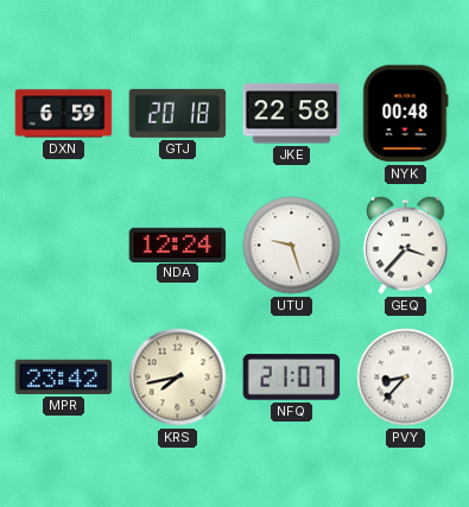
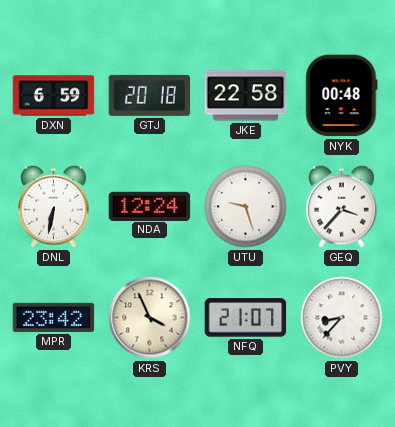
DNL: none -> 6:32
KRS: 7:43 -> 3:56
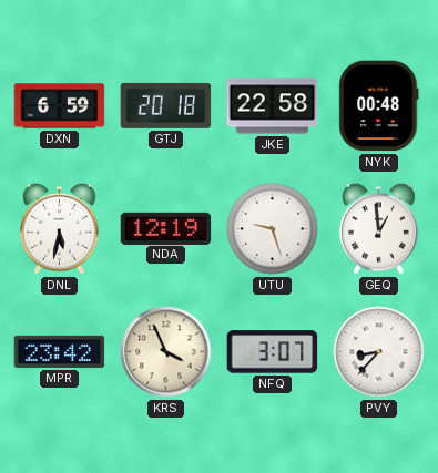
DNL: 6:32 -> 5:32
NDA: 12:24 -> 12:19
GEQ: 3:37 -> 12:59
NFQ: 21:07 -> 3:07
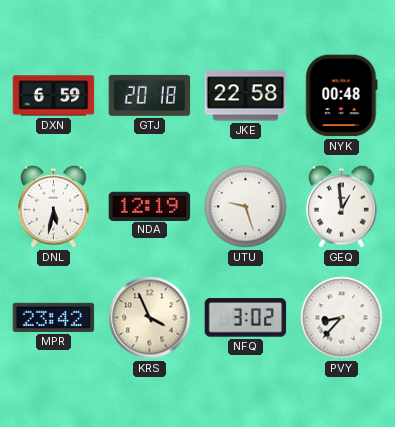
NFQ: 3:07 -> 3:02
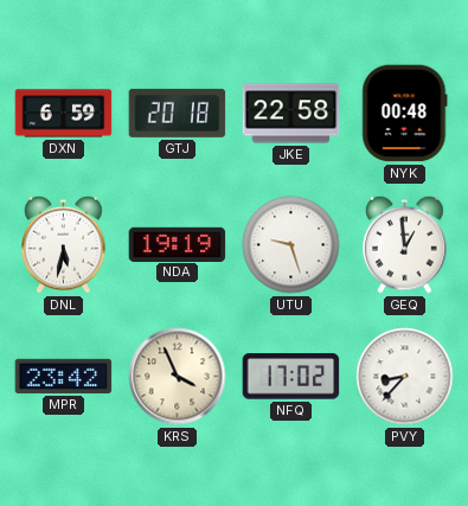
NDA: 12:19 -> 19:19
NFQ: 3:02 -> 17:02
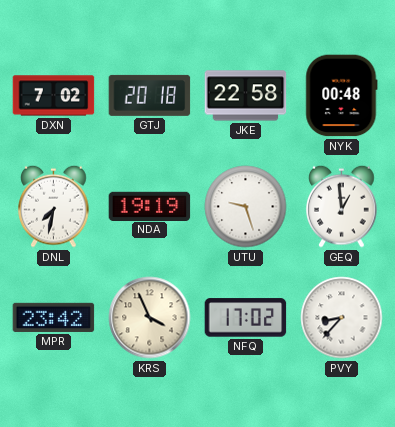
DXN: 6:59 -> 7:02
DNL: 5:32 -> 7:32
